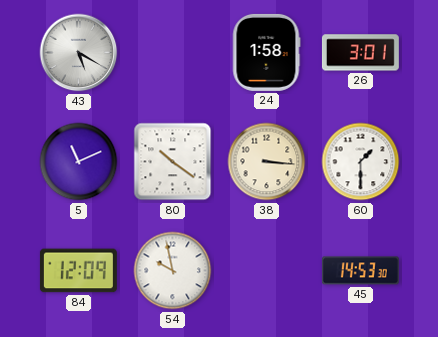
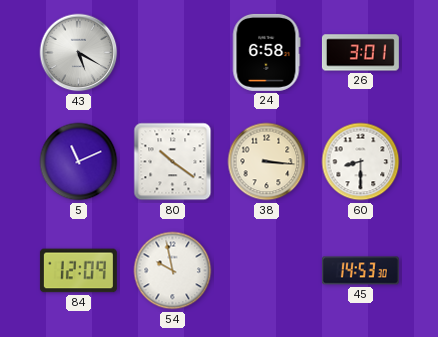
24: 1:58 -> 6:58
60: 1:30 -> 8:30
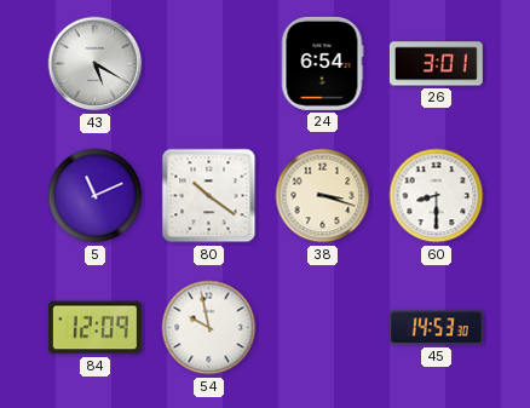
24: 6:58 -> 6:54
38: 3:16 -> 3:18
